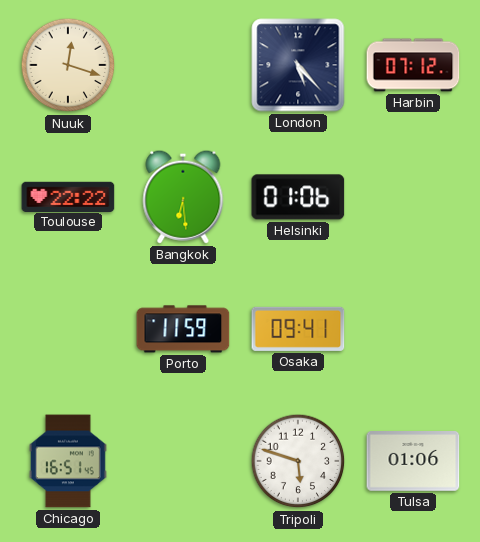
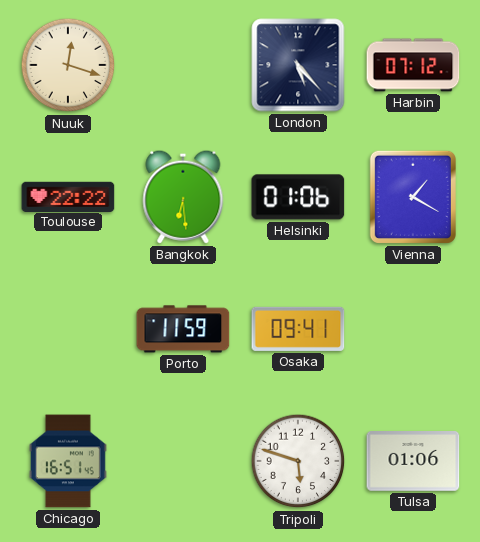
Vienna: none -> 1:20
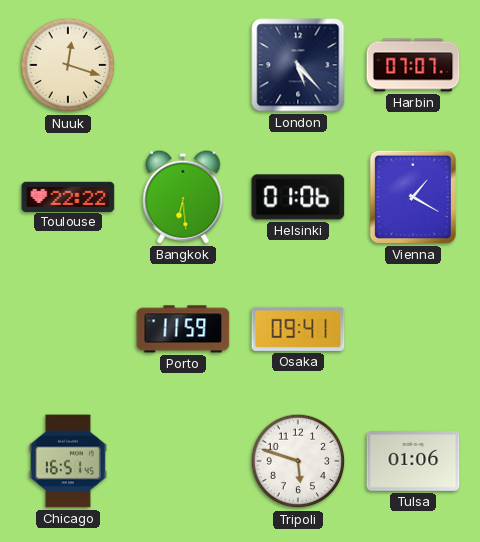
Harbin: 07:12 -> 07:07
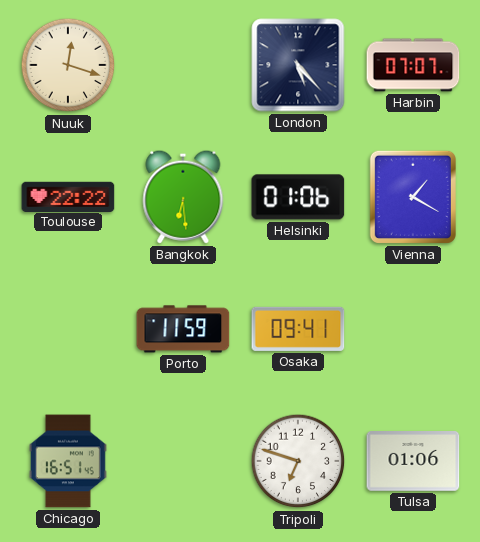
Tripoli: 5:48 -> 6:48
